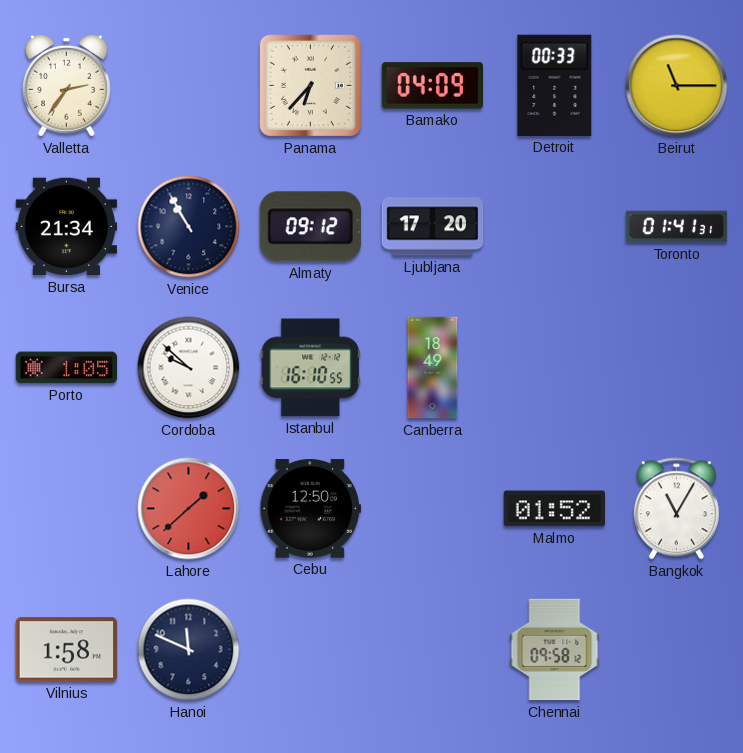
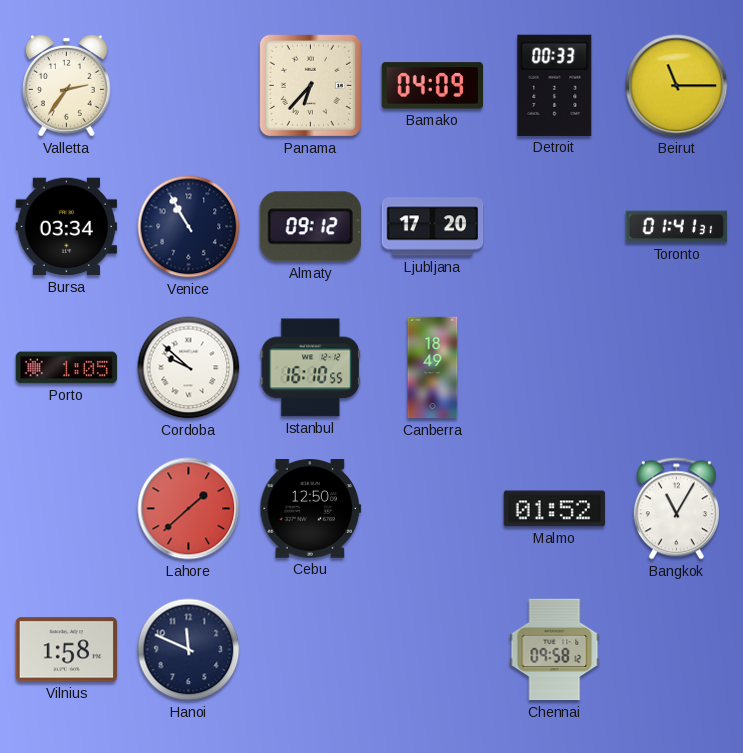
Bursa: 21:34 -> 03:34
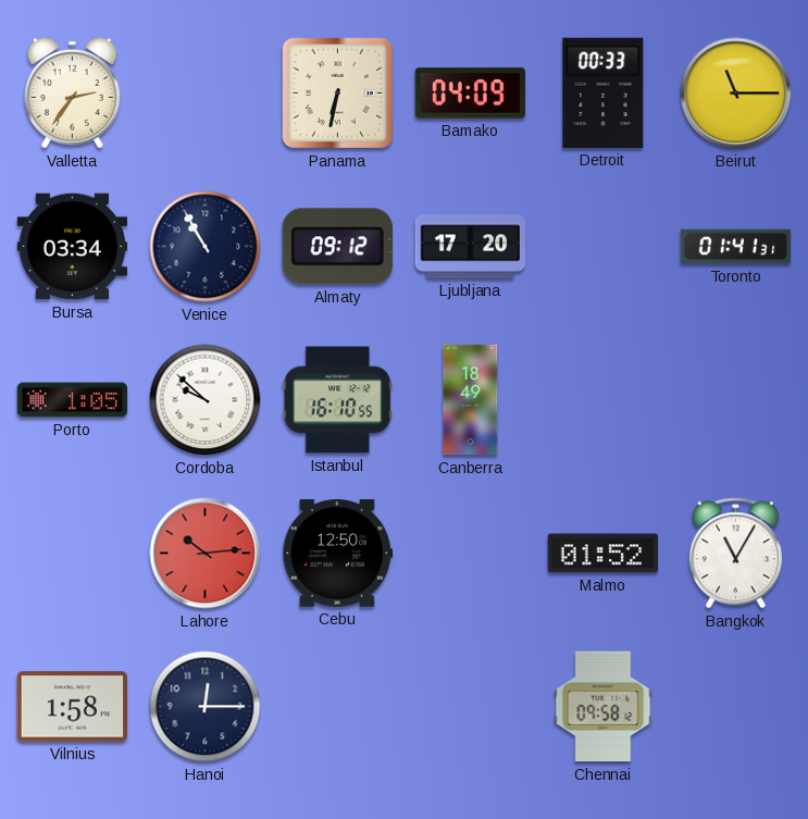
Panama: 6:37 -> 6:32
Lahore: 1:38 -> 10:14
Hanoi: 11:49 -> 12:15
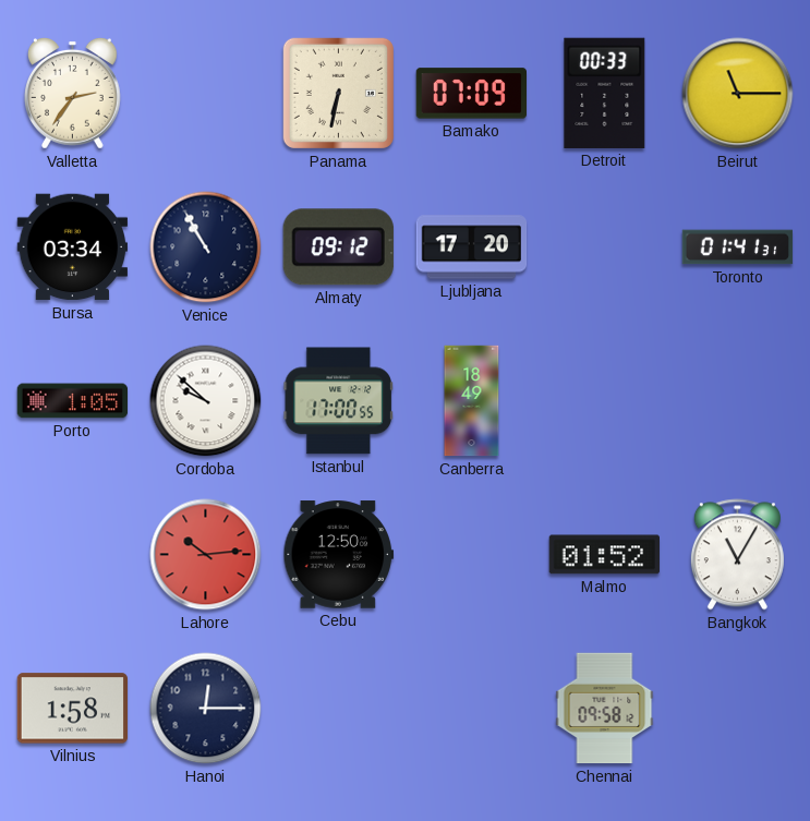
Bamako: 04:09 -> 07:09
Istanbul: 16:10 -> 17:00
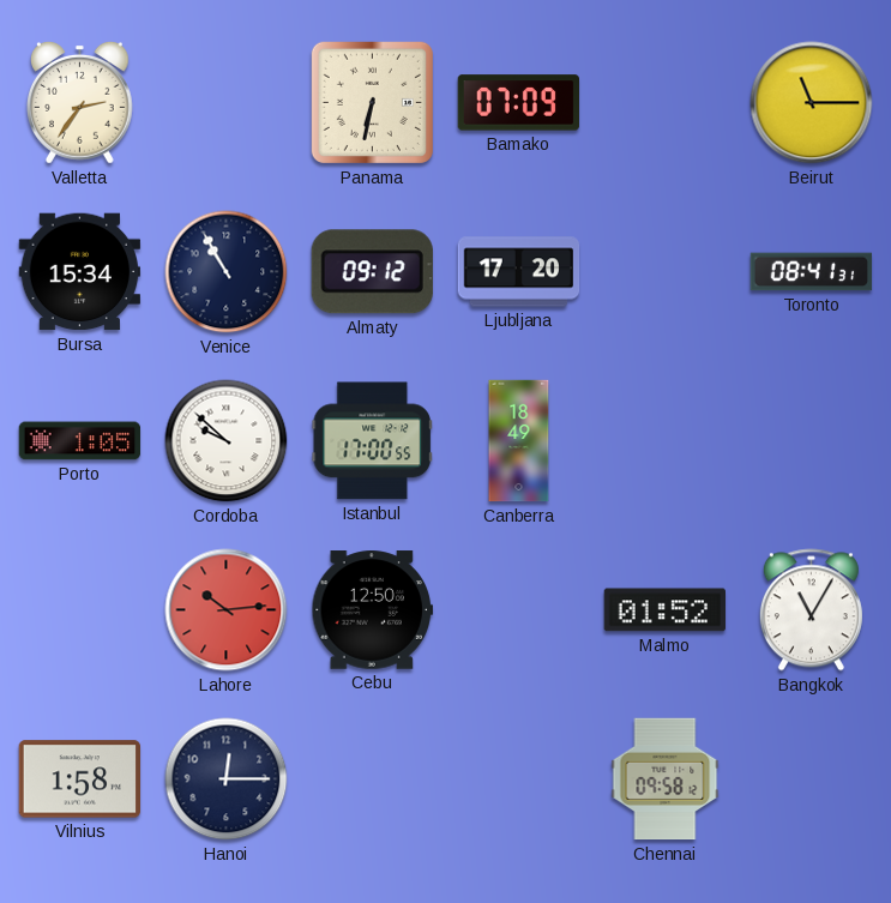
Detroit: 00:33 -> none
Bursa: 03:34 -> 15:34
Toronto: 01:41 -> 08:41
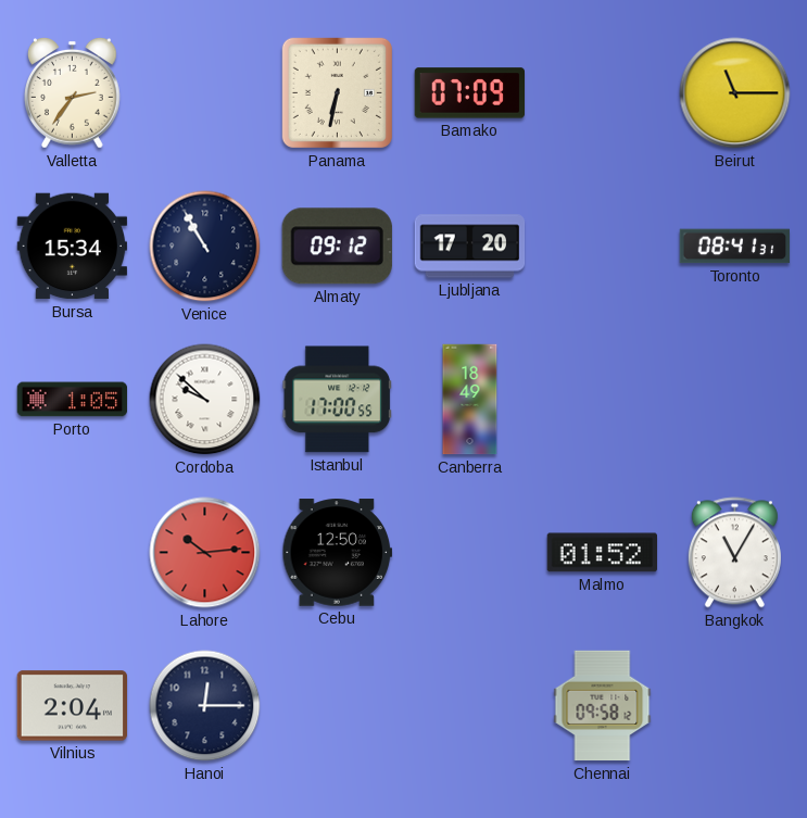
Vilnius: 1:58 -> 2:04
